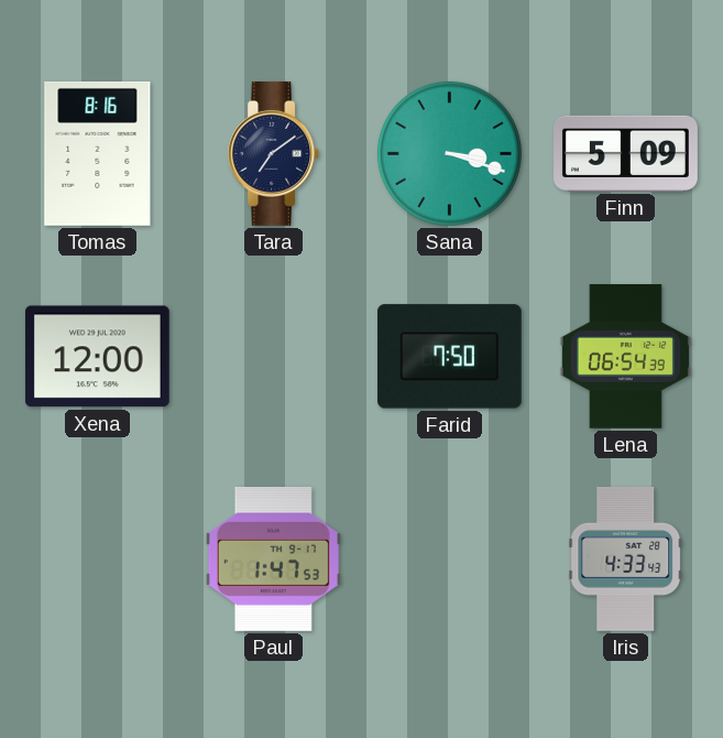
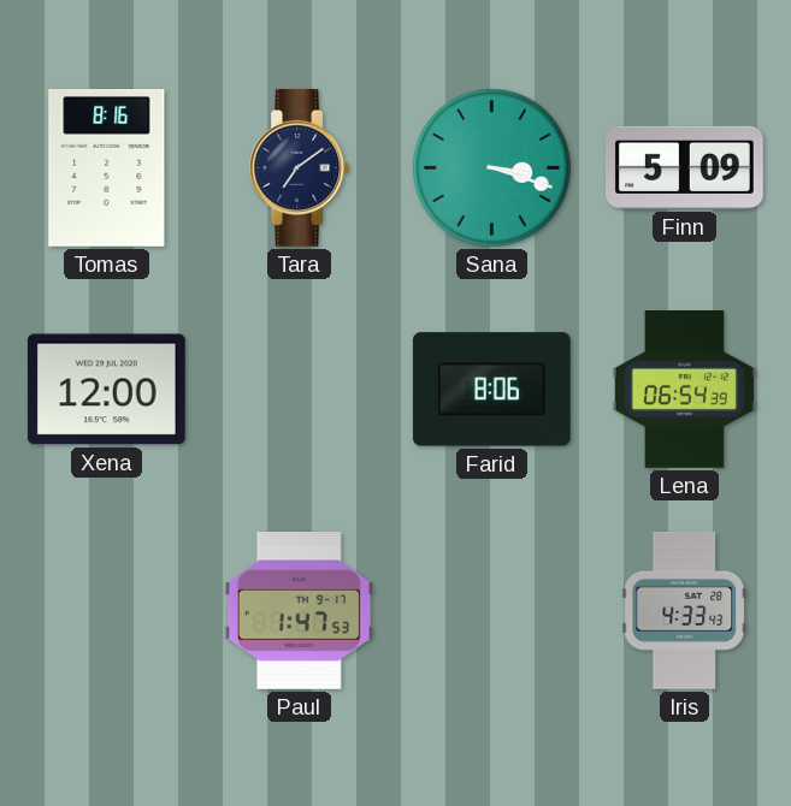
Farid: 7:50 -> 8:06
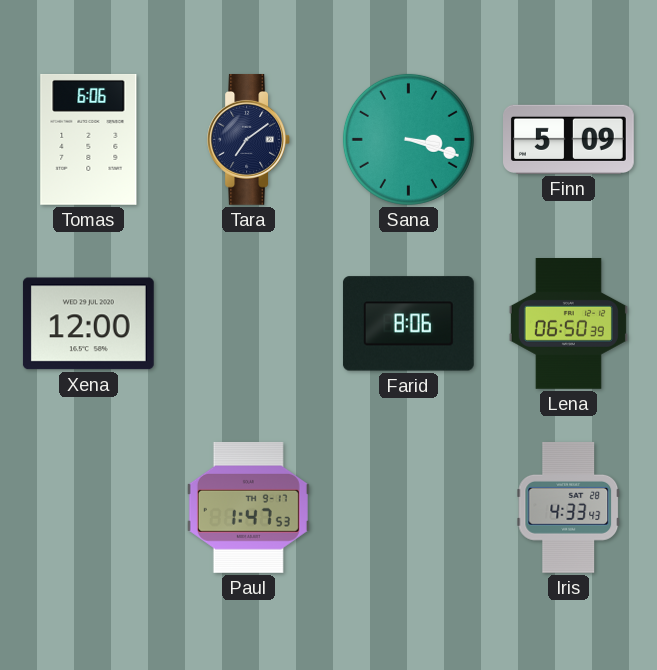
Tomas: 8:16 -> 6:06
Lena: 06:54 -> 06:50
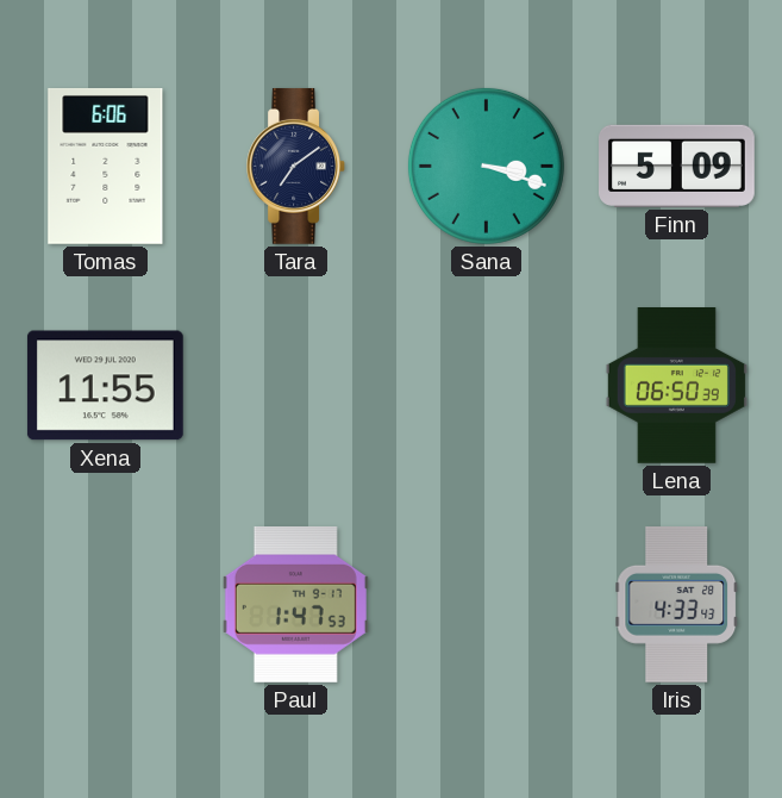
Xena: 12:00 -> 11:55
Farid: 8:06 -> none
